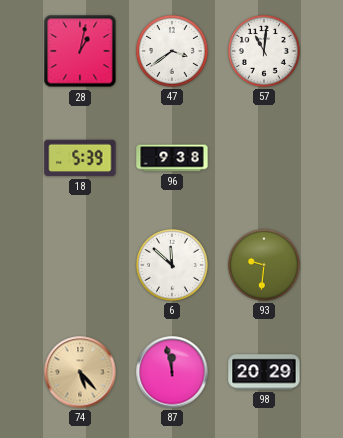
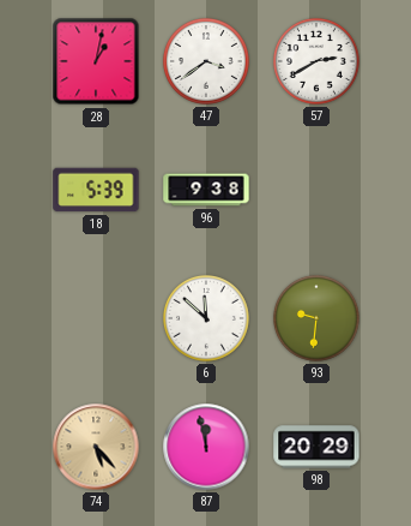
57: 11:01 -> 2:40
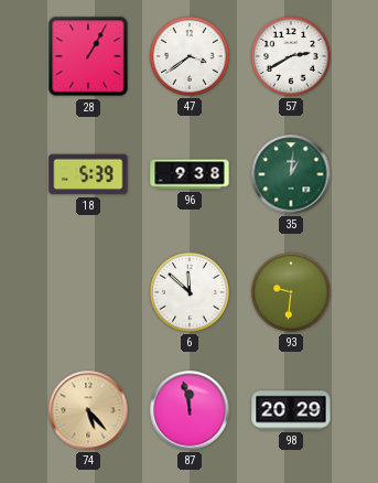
28: 1:02 -> 1:05
35: none -> 1:01
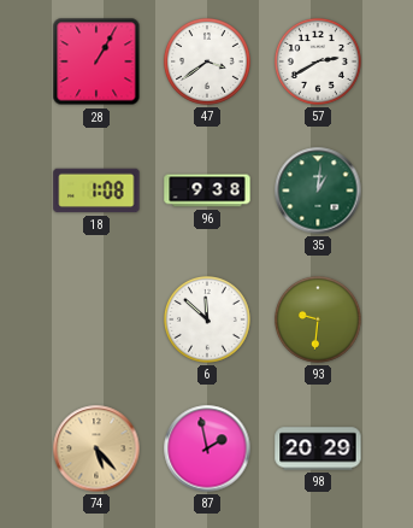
18: 5:39 -> 1:08
87: 11:58 -> 1:58
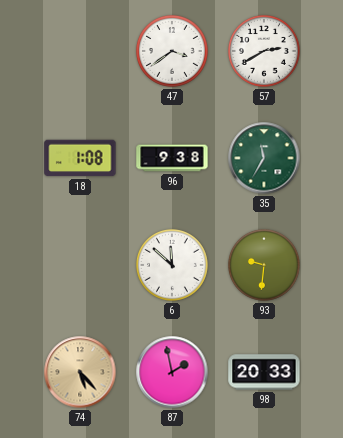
28: 1:05 -> none
35: 1:01 -> 11:35
98: 20:29 -> 20:33
